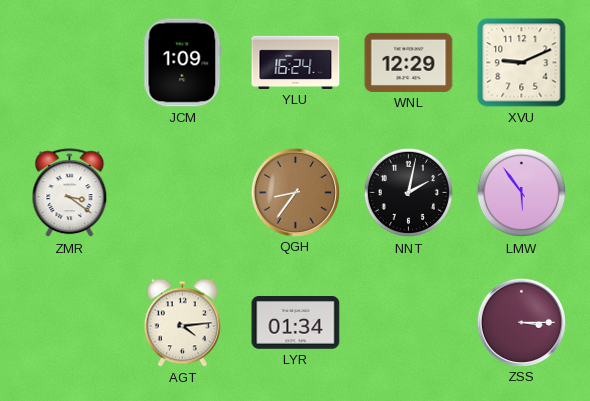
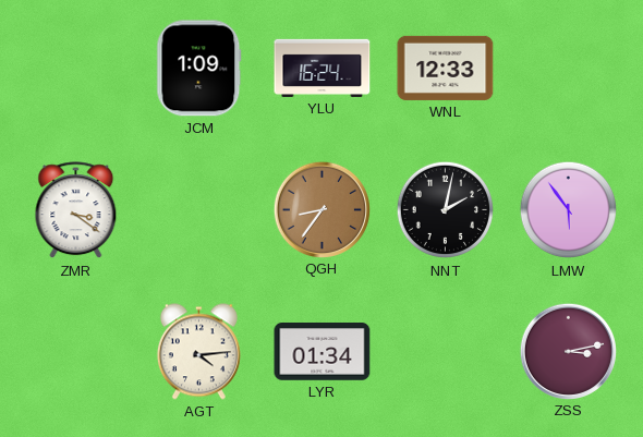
WNL: 12:29 -> 12:33
XVU: 9:11 -> none
ZSS: 3:15 -> 3:13
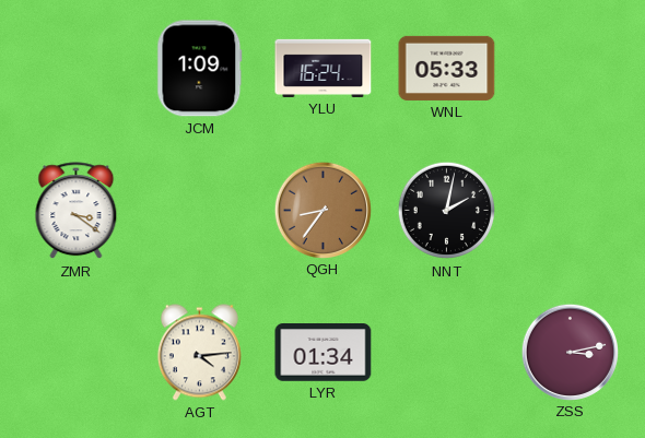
WNL: 12:33 -> 05:33
LMW: 5:54 -> none
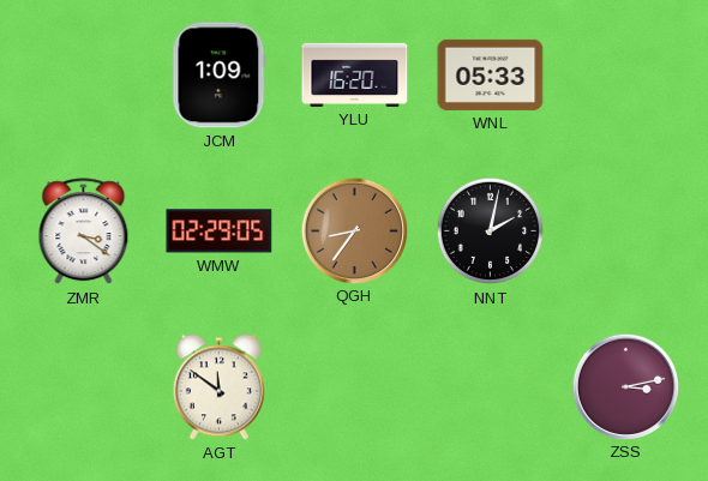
YLU: 16:24 -> 16:20
WMW: none -> 02:29
AGT: 4:14 -> 11:51
LYR: 01:34 -> none
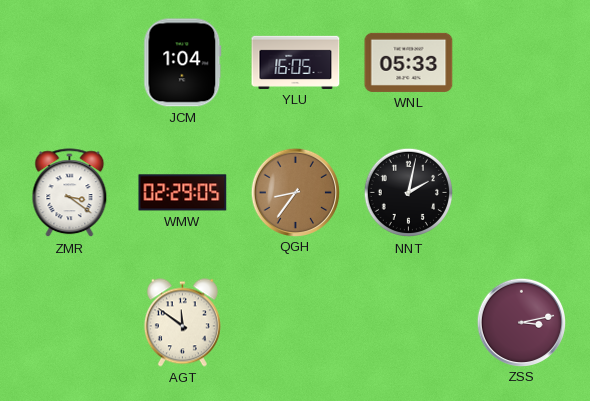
JCM: 1:09 -> 1:04
YLU: 16:20 -> 16:05
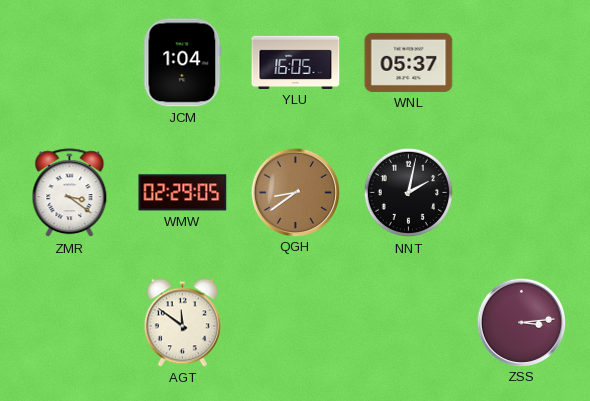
WNL: 05:33 -> 05:37
QGH: 8:36 -> 8:39
ZSS: 3:13 -> 3:14
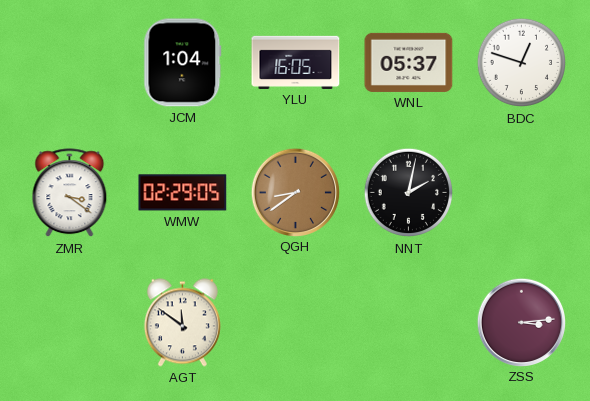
BDC: none -> 12:48
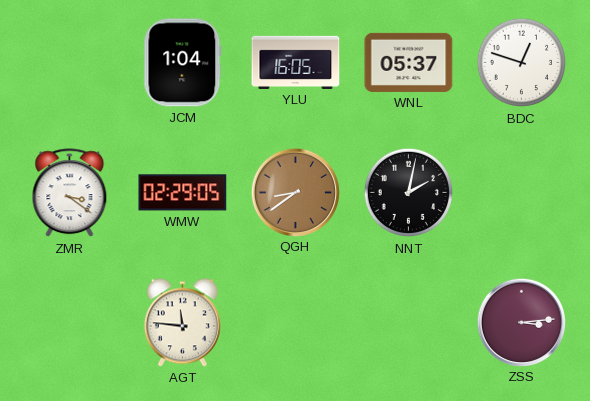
AGT: 11:51 -> 11:46
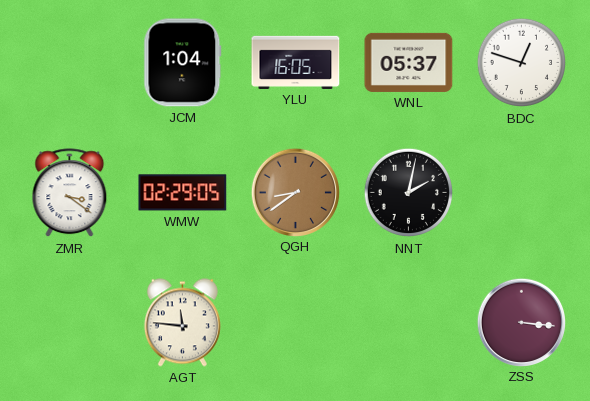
ZSS: 3:14 -> 3:16
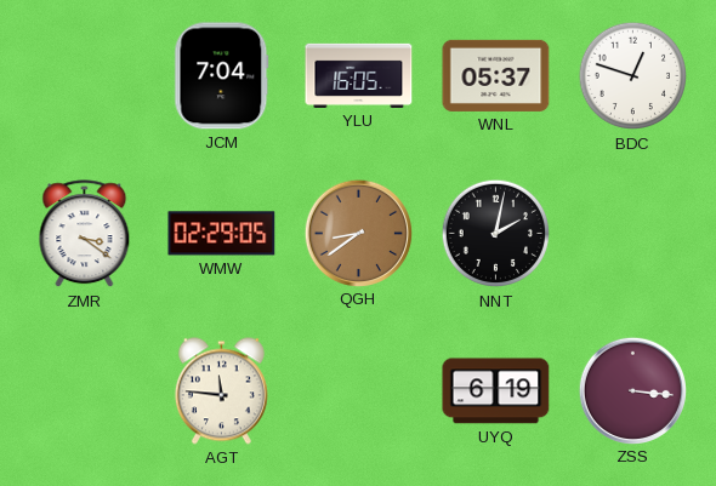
JCM: 1:04 -> 7:04
UYQ: none -> 6:19
